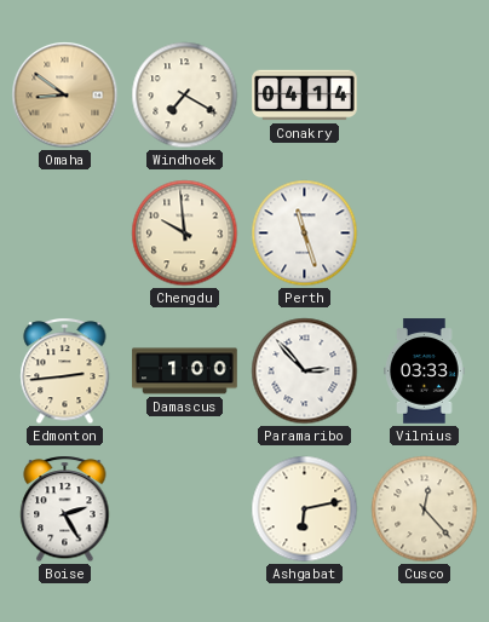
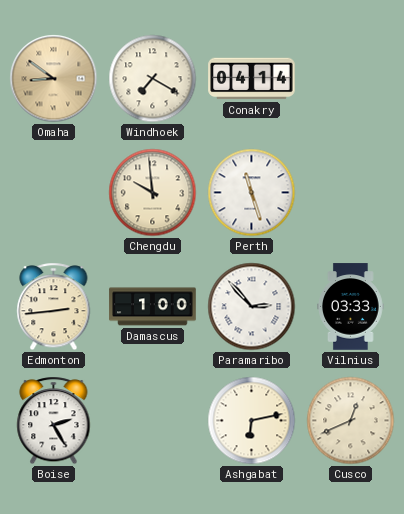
Cusco: 12:23 -> 12:41
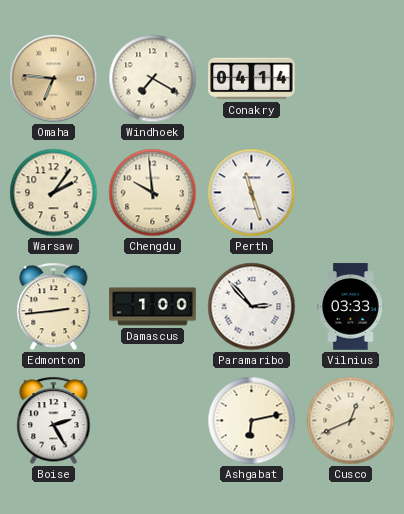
Omaha: 8:51 -> 6:46
Warsaw: none -> 2:06
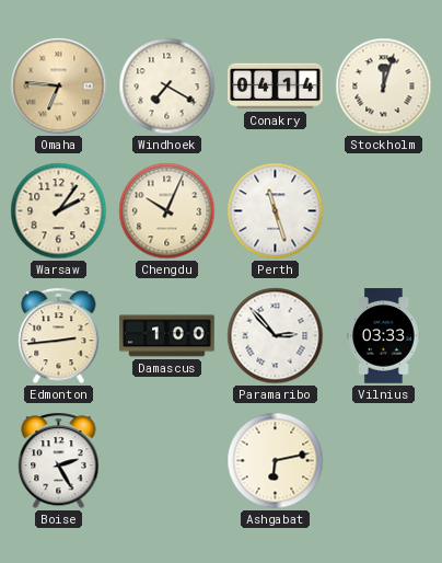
Stockholm: none -> 12:03
Chengdu: 9:59 -> 10:04
Cusco: 12:41 -> none
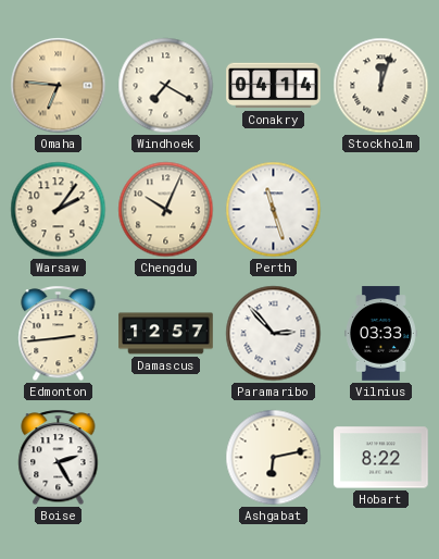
Damascus: 1:00 -> 12:57
Hobart: none -> 8:22
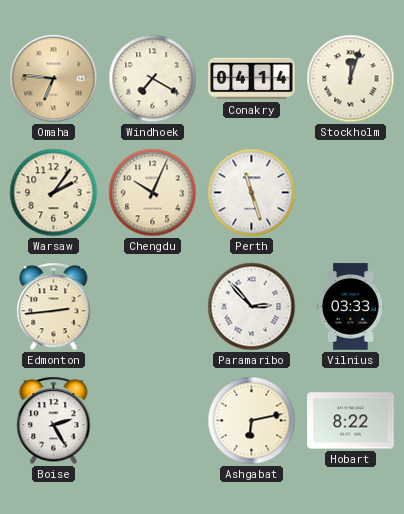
Damascus: 12:57 -> none
